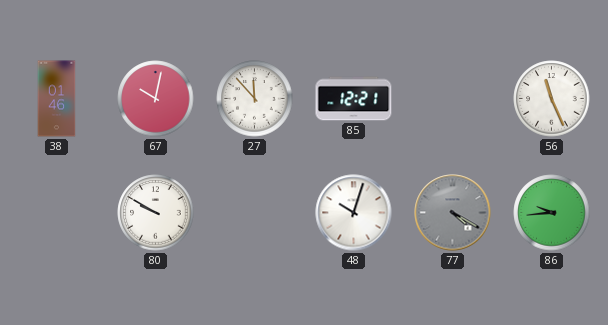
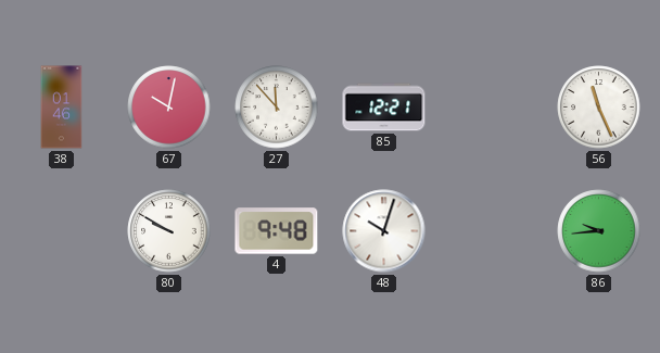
4: none -> 9:48
77: 4:20 -> none
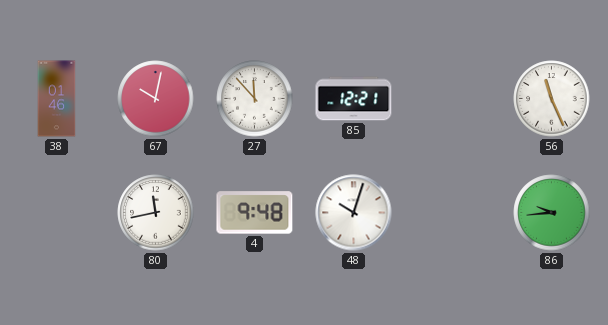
80: 9:50 -> 11:43
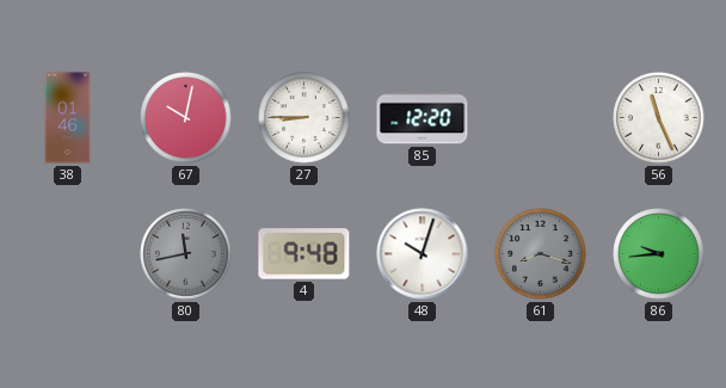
27: 11:53 -> 8:45
85: 12:21 -> 12:20
80 dial: white -> grey
61: none -> 8:18
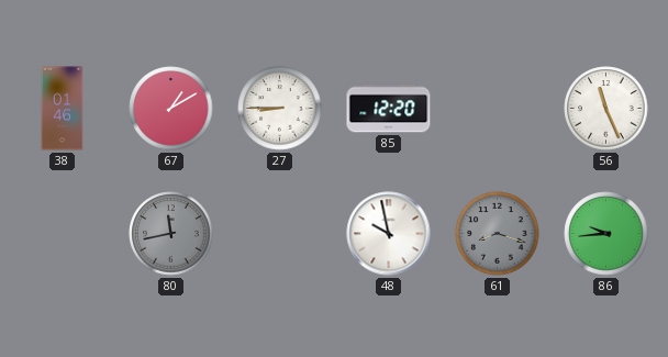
67: 10:02 -> 1:10
4: 9:48 -> none
48: 10:03 -> 9:58
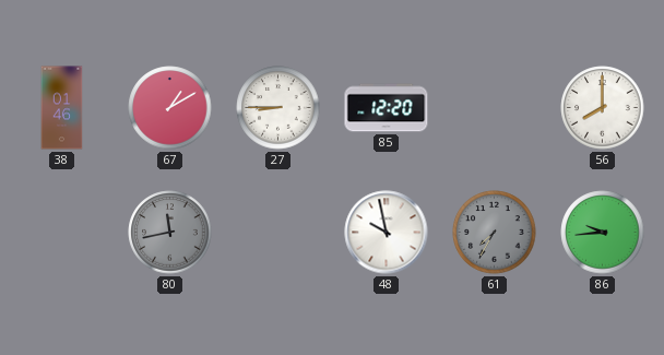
56: 11:26 -> 8:00
61: 8:18 -> 7:35
